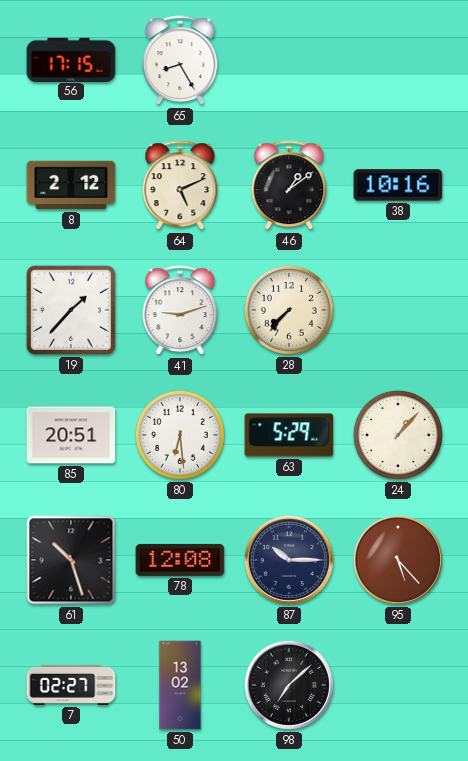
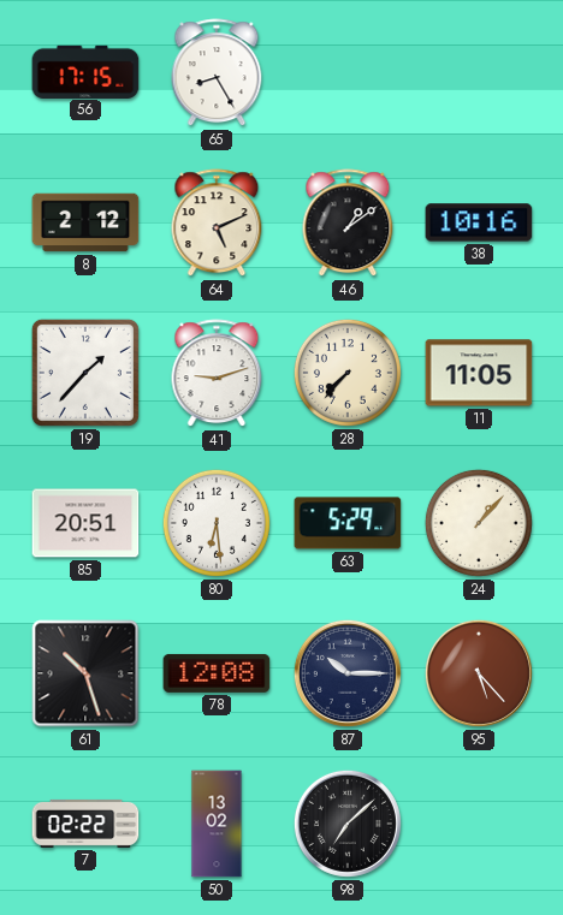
11: none -> 11:05
7: 02:27 -> 02:22
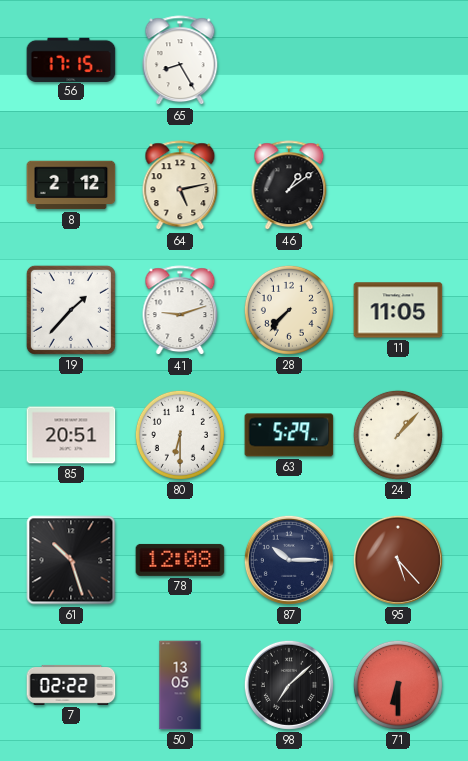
64: 5:11 -> 5:13
38: 10:16 -> none
80: 6:29 -> 6:30
50: 13:02 -> 13:05
71: none -> 6:30
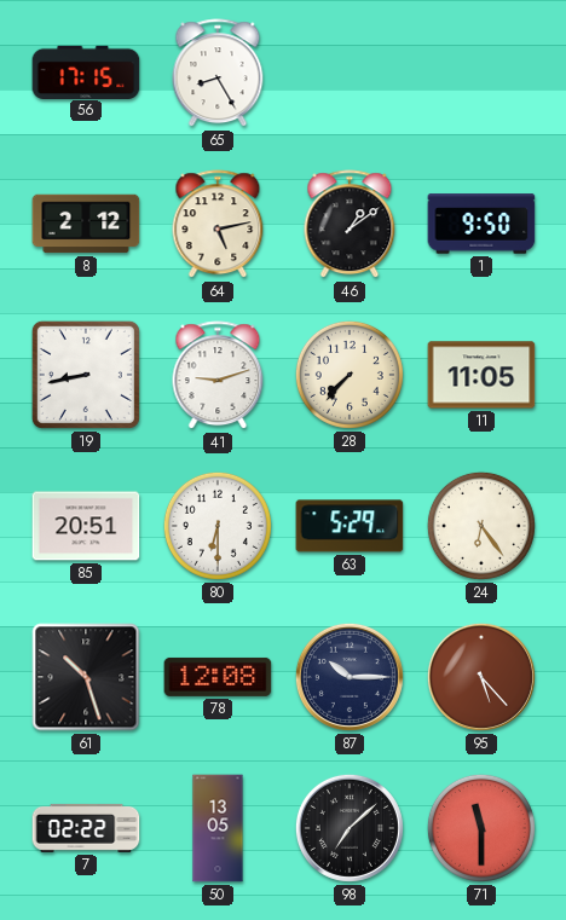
1: none -> 9:50
19: 1:37 -> 8:43
24: 1:07 -> 6:24
71: 6:30 -> 11:30
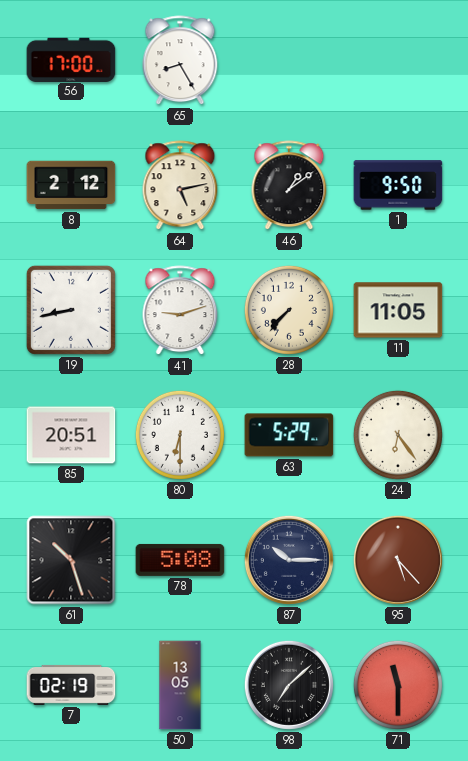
56: 17:15 -> 17:00
78: 12:08 -> 5:08
7: 02:22 -> 02:19
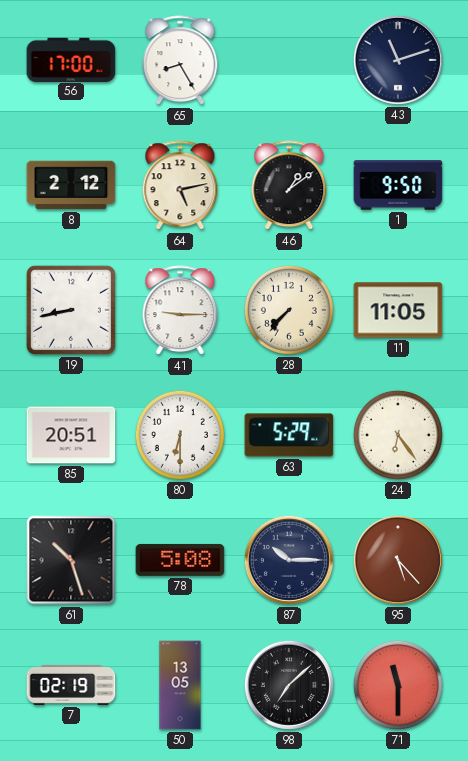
43: none -> 11:12
41: 9:12 -> 9:15
